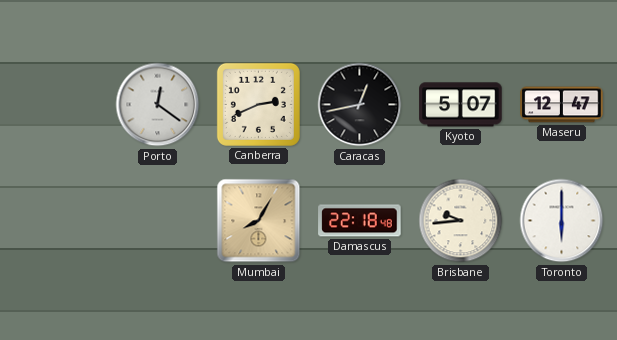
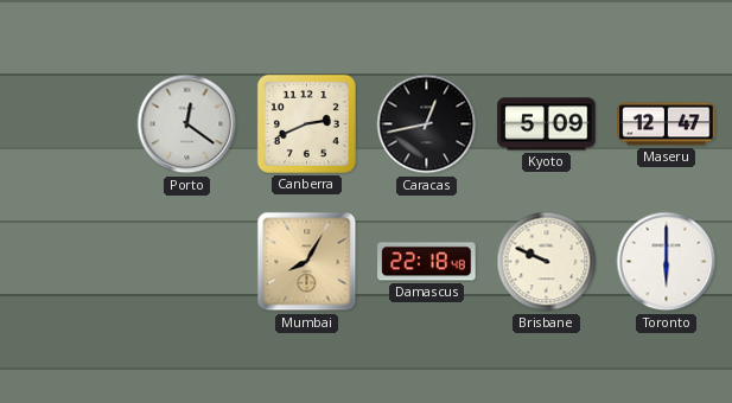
Kyoto: 5:07 -> 5:09
Brisbane: 9:44 -> 9:49
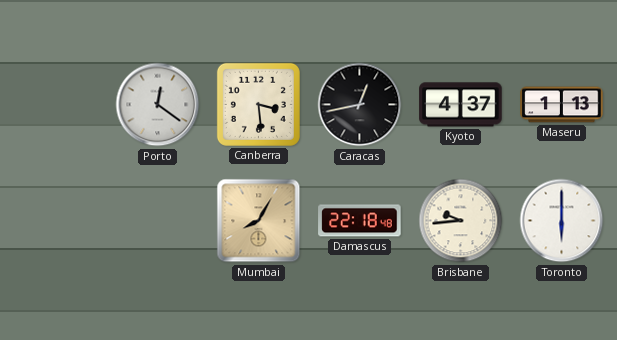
Canberra: 2:41 -> 3:29
Kyoto: 5:09 -> 4:37
Maseru: 12:47 -> 1:13
Brisbane: 9:49 -> 9:44
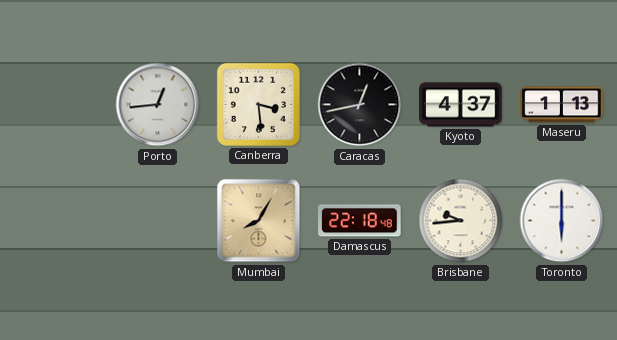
Porto: 12:21 -> 12:44
